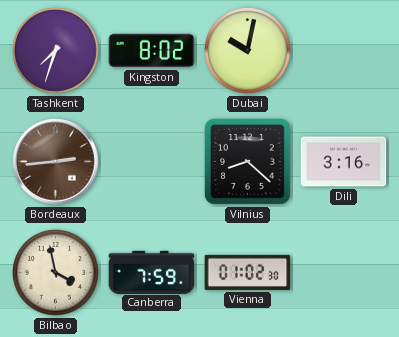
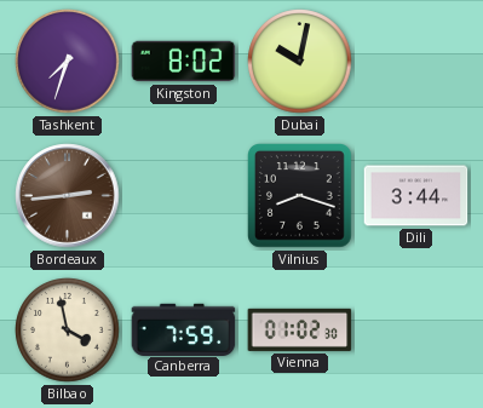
Vilnius: 8:22 -> 8:18
Dili: 3:16 -> 3:44
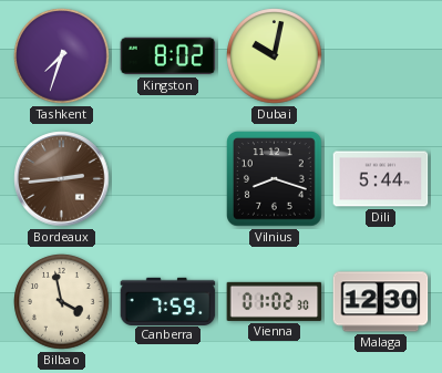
Dili: 3:44 -> 5:44
Malaga: none -> 12:30
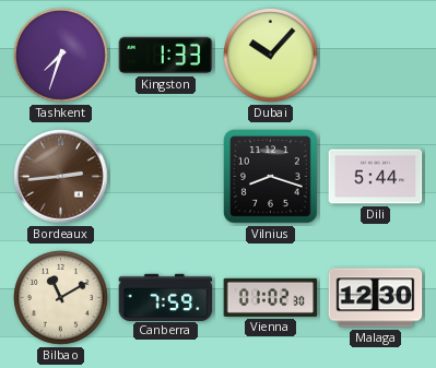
Kingston: 8:02 -> 1:33
Dubai: 10:02 -> 10:07
Bilbao: 3:58 -> 11:10
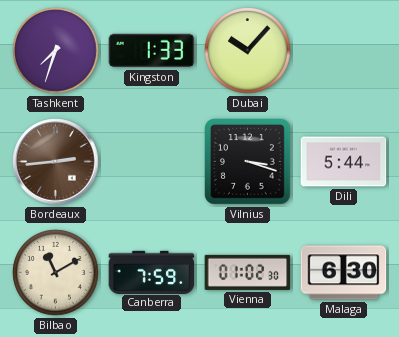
Vilnius: 8:18 -> 3:18
Malaga: 12:30 -> 6:30
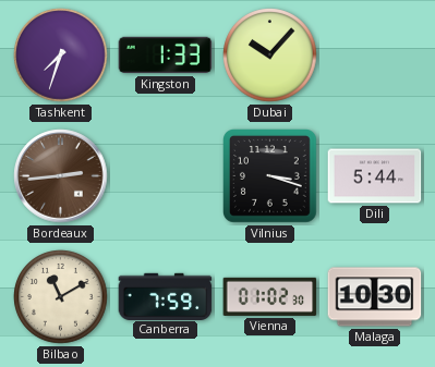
Malaga: 6:30 -> 10:30
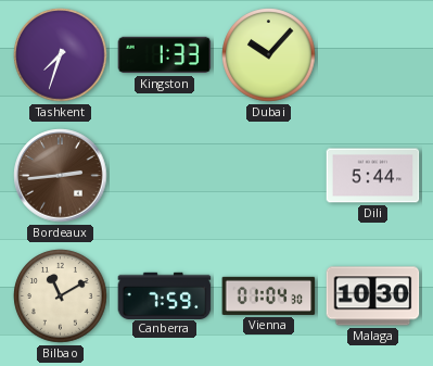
Vilnius: 3:18 -> none
Vienna: 01:02 -> 01:04
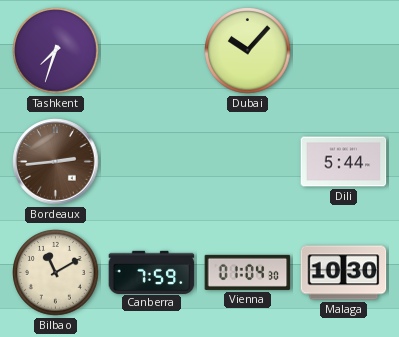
Kingston: 1:33 -> none
